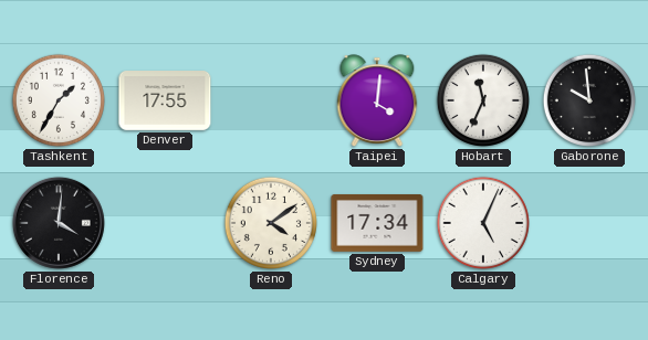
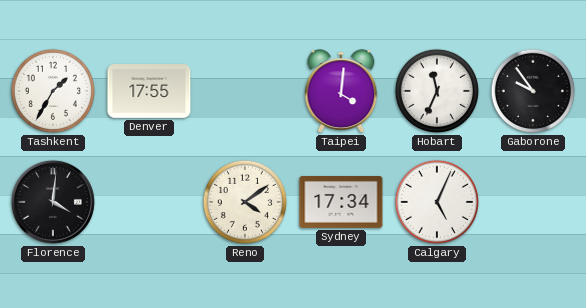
Gaborone: 9:59 -> 9:54
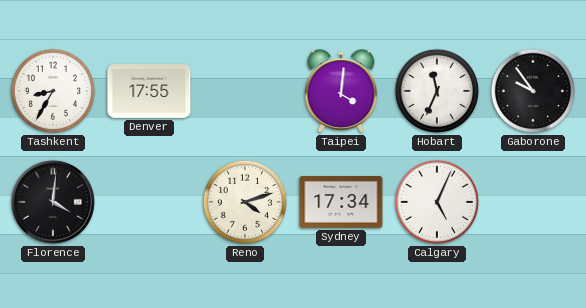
Tashkent: 1:35 -> 8:35
Reno: 4:09 -> 4:12
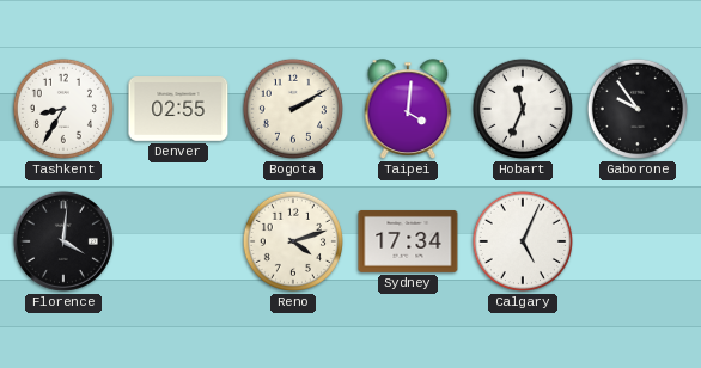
Denver: 17:55 -> 02:55
Bogota: none -> 2:10
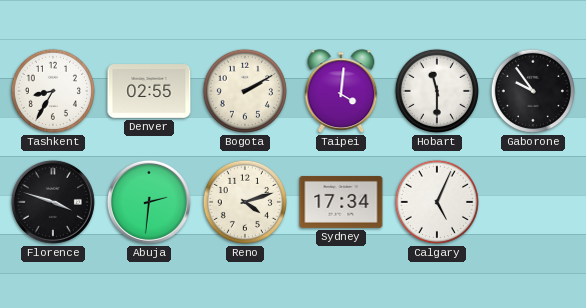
Hobart: 11:34 -> 11:30
Florence: 4:01 -> 3:48
Abuja: none -> 2:31
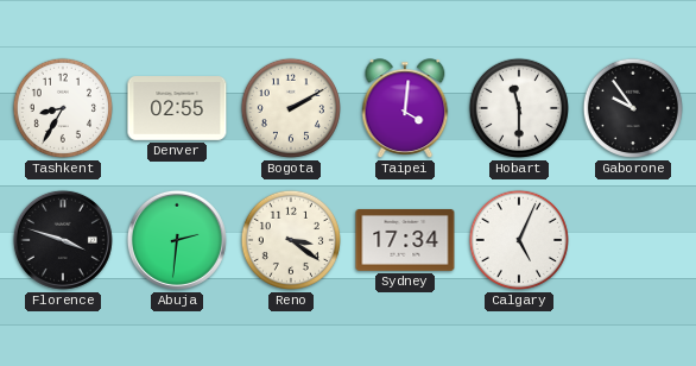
Reno: 4:12 -> 3:21
